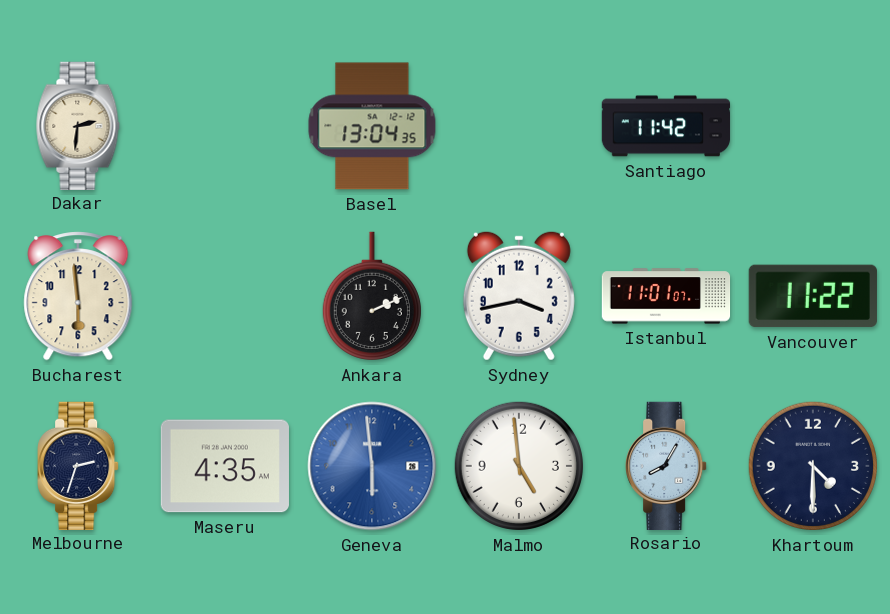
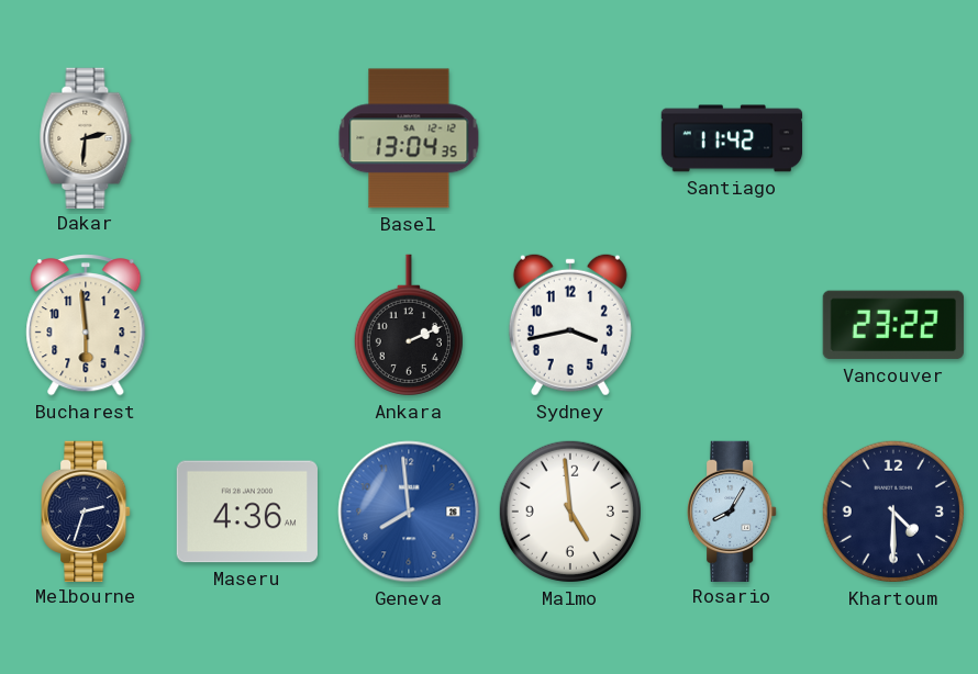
Istanbul: 11:01 -> none
Vancouver: 11:22 -> 23:22
Maseru: 4:35 -> 4:36
Geneva: 5:59 -> 7:59
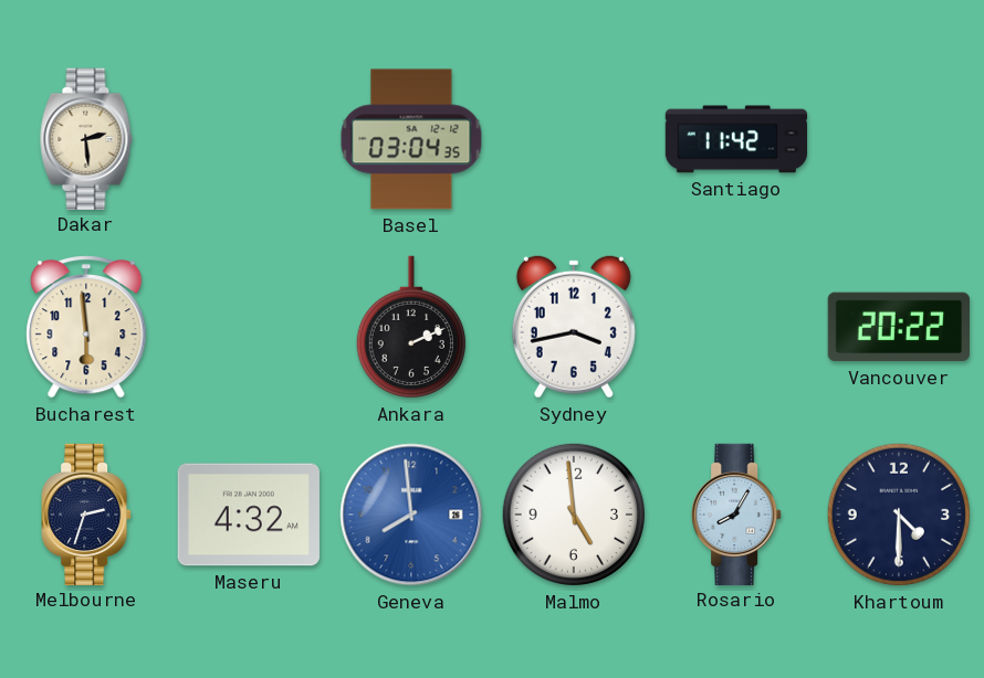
Dakar: 2:31 -> 2:29
Basel: 13:04 -> 03:04
Vancouver: 23:22 -> 20:22
Maseru: 4:36 -> 4:32
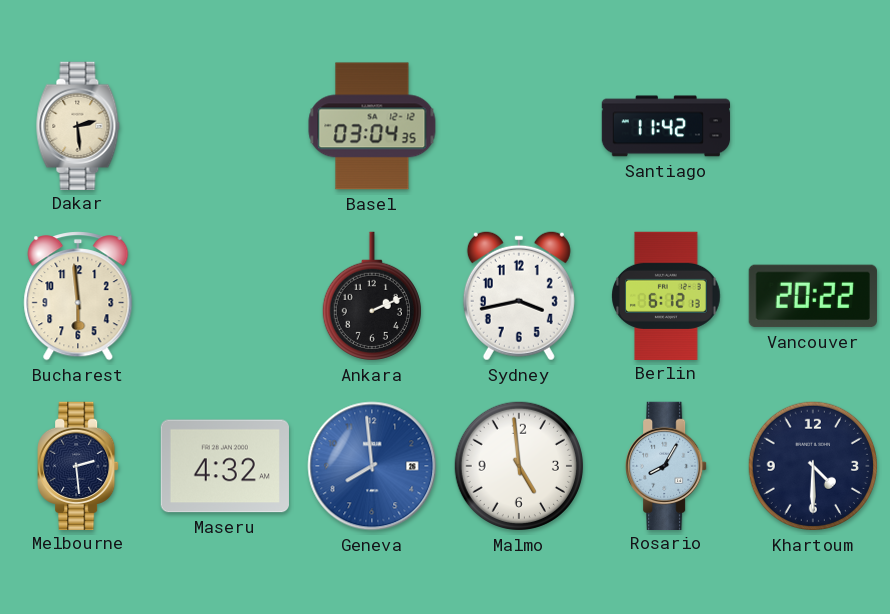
Berlin: none -> 6:12
Melbourne: 2:33 -> 2:29
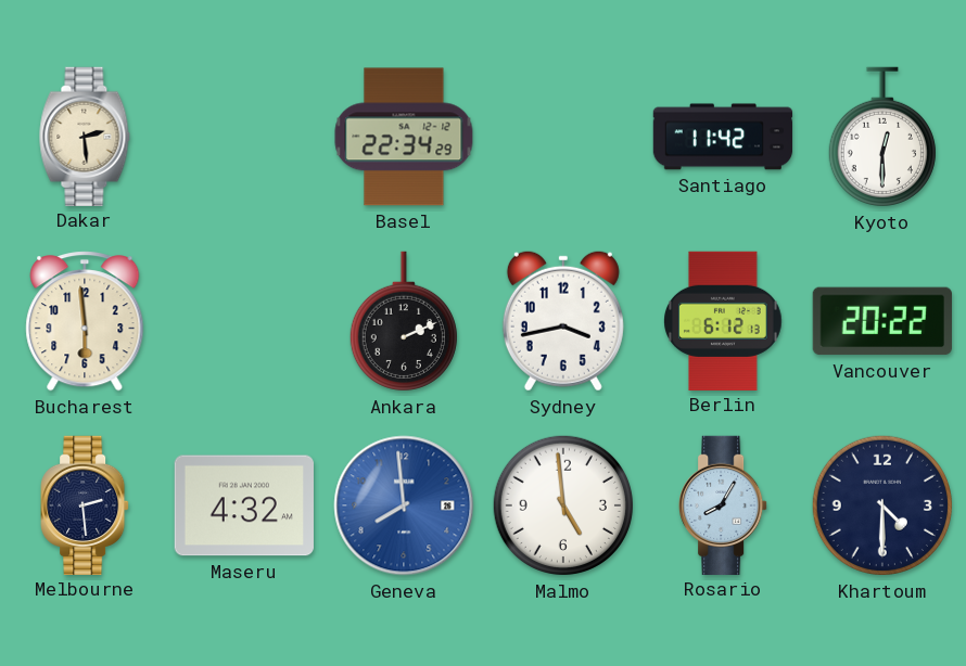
Basel: 03:04 -> 22:34
Kyoto: none -> 12:30
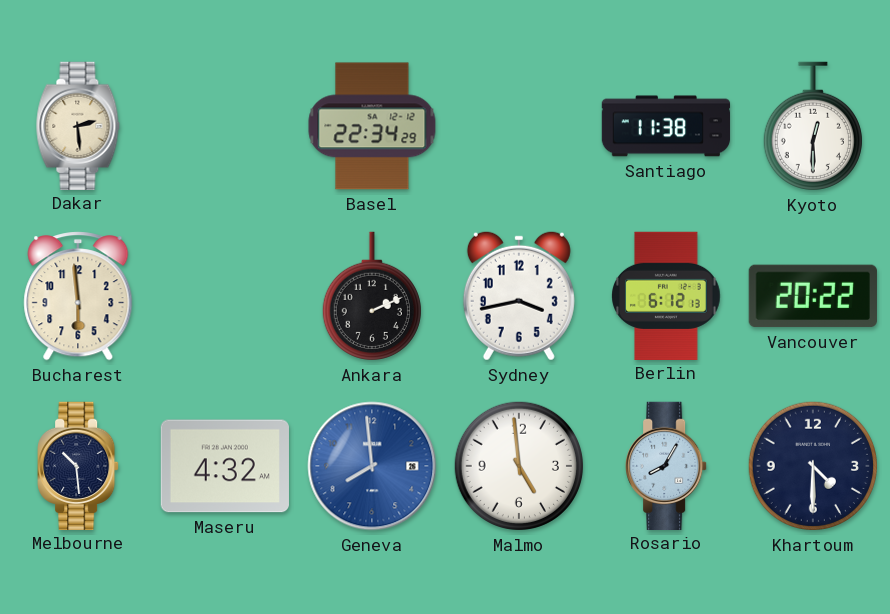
Santiago: 11:42 -> 11:38
Melbourne: 2:29 -> 10:29
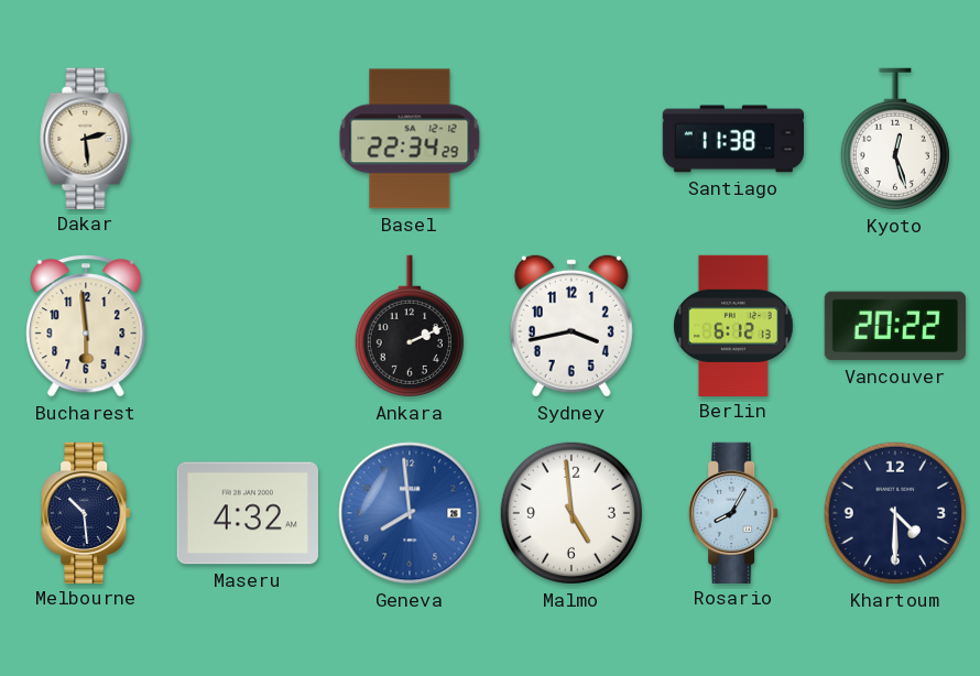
Kyoto: 12:30 -> 12:27
